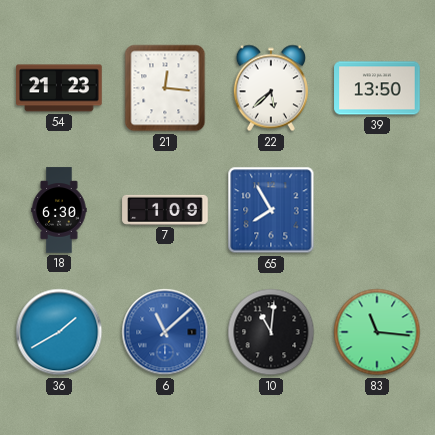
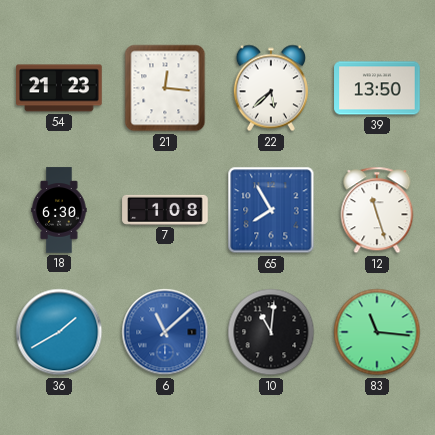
7: 1:09 -> 1:08
12: none -> 11:27
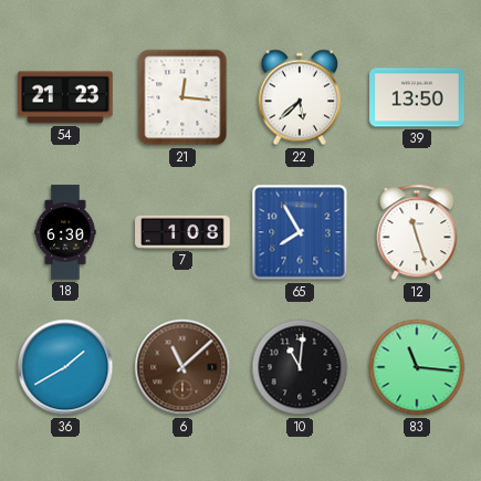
6 dial: blue -> brown
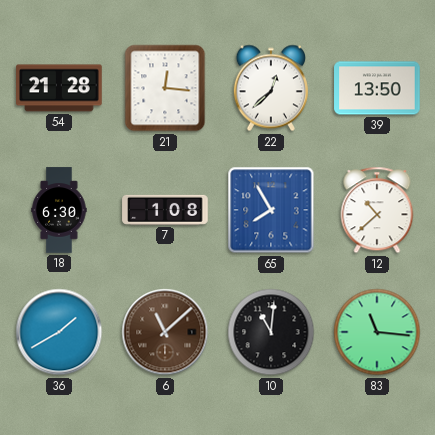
54: 21:23 -> 21:28
22: 5:38 -> 12:38
12: 11:27 -> 10:38
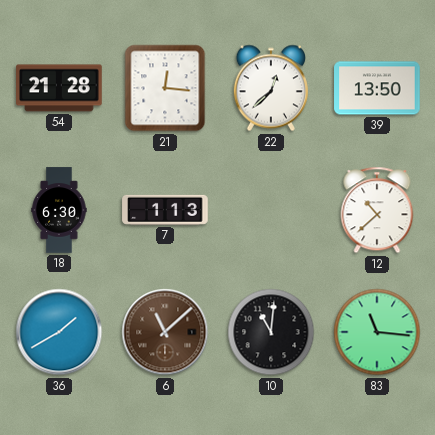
7: 1:08 -> 1:13
65: 7:55 -> none
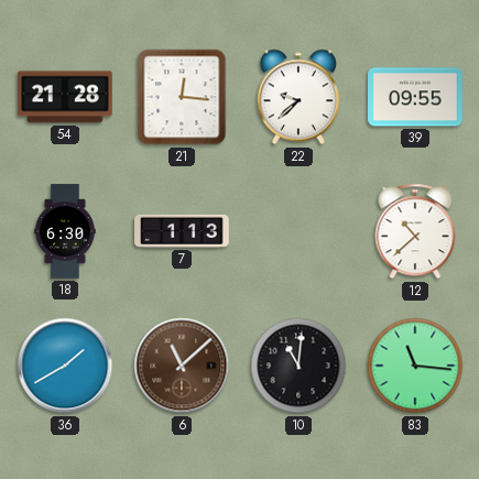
22: 12:38 -> 9:38
39: 13:50 -> 09:55
